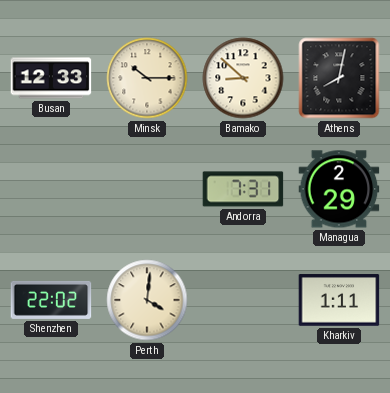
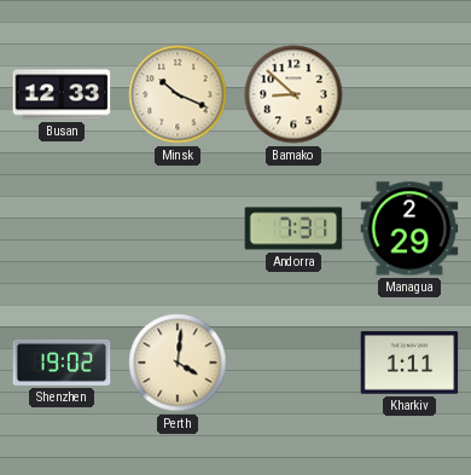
Minsk: 10:15 -> 10:19
Athens: 8:02 -> none
Shenzhen: 22:02 -> 19:02
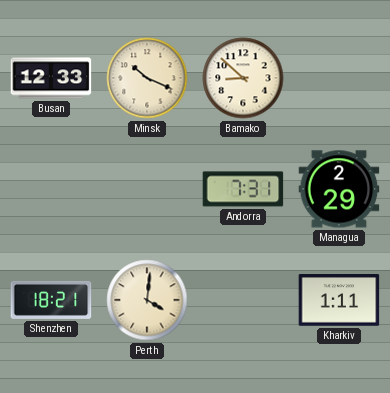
Shenzhen: 19:02 -> 18:21
